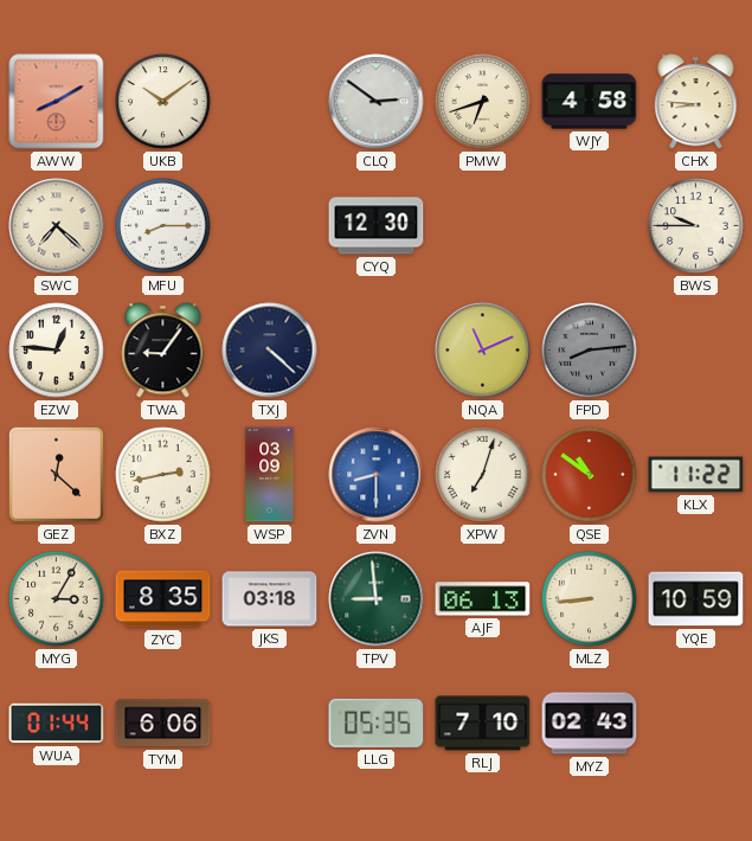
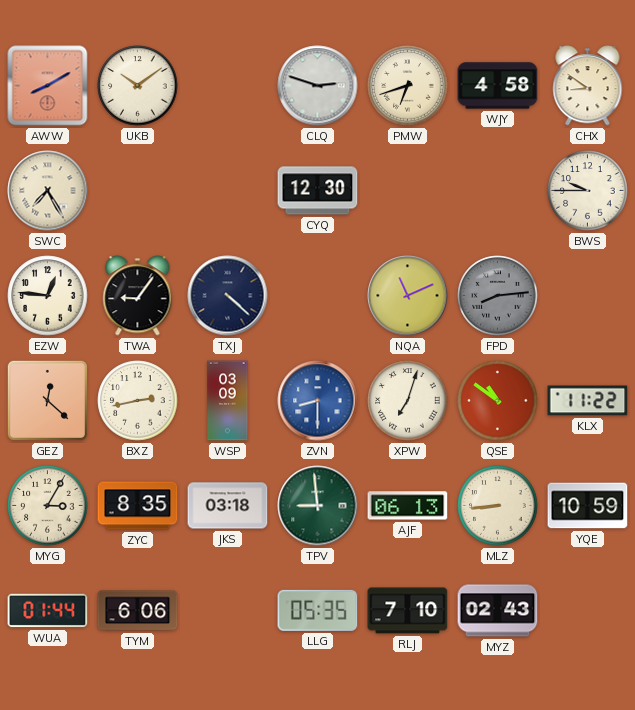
CLQ: 2:51 -> 2:48
CHX: 8:46 -> 8:51
SWC: 7:22 -> 7:25
MFU: 8:15 -> none
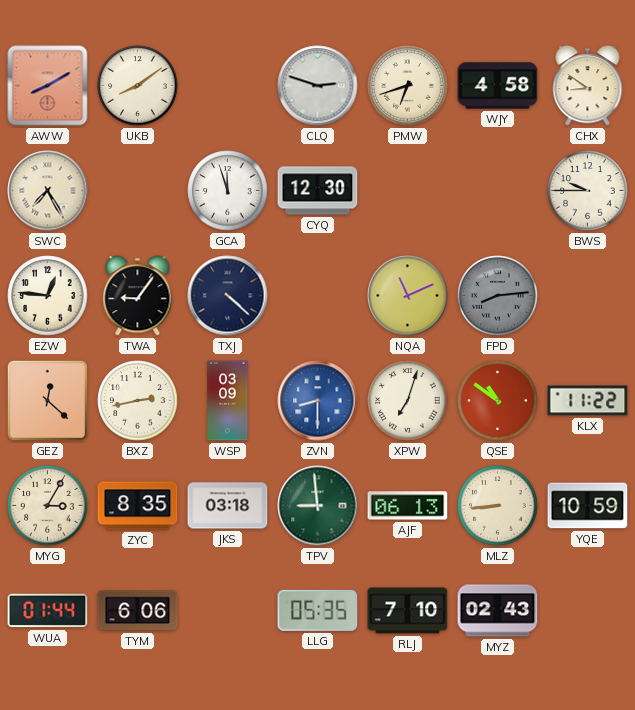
UKB: 10:09 -> 8:09
GCA: none -> 11:57
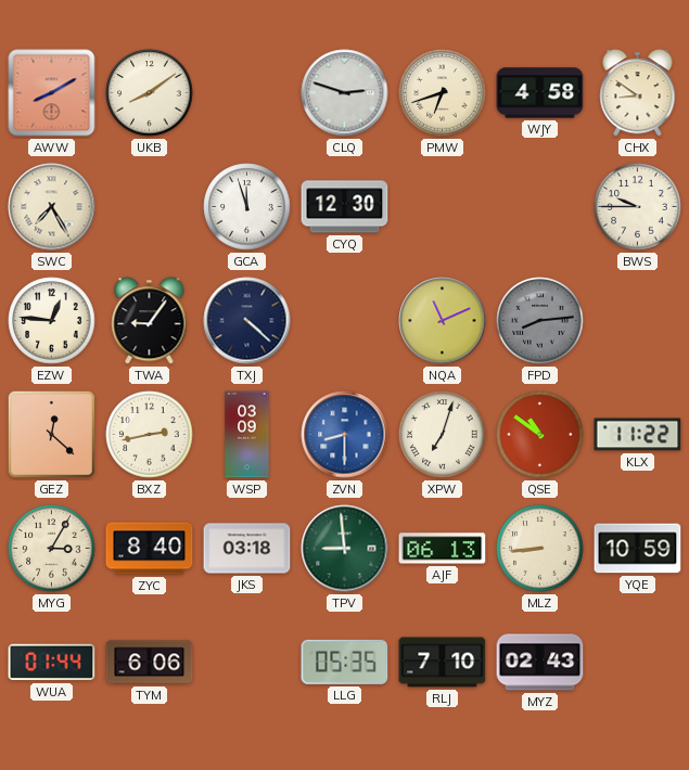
ZYC: 8:35 -> 8:40
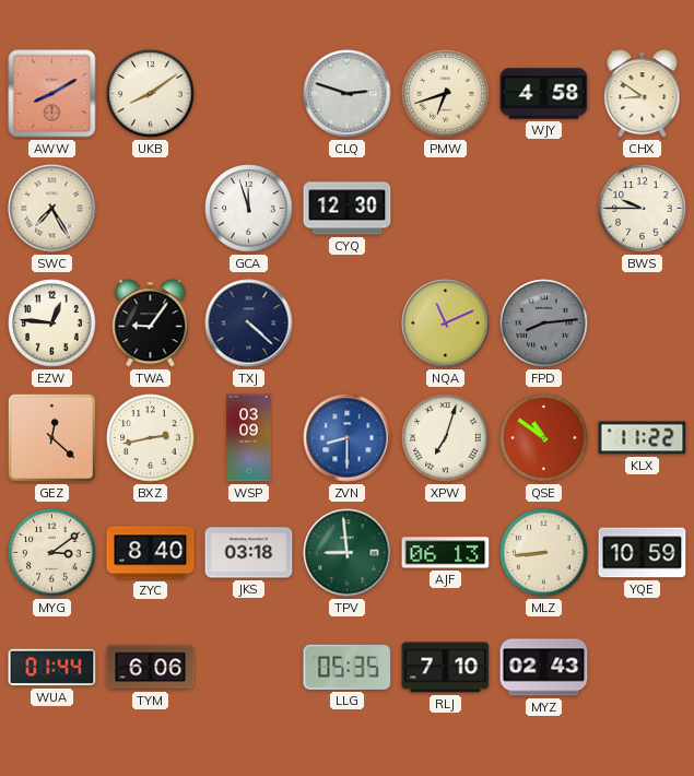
MYG: 3:05 -> 3:09
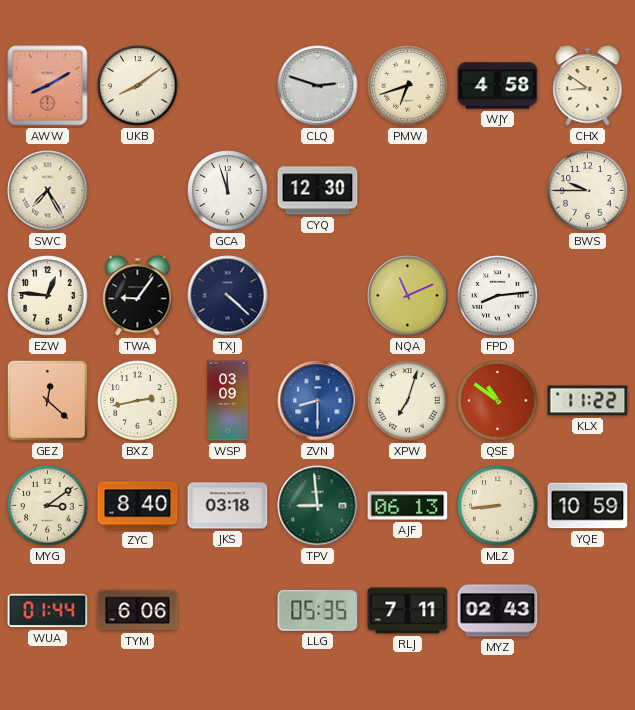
FPD dial: grey -> white
RLJ: 7:10 -> 7:11
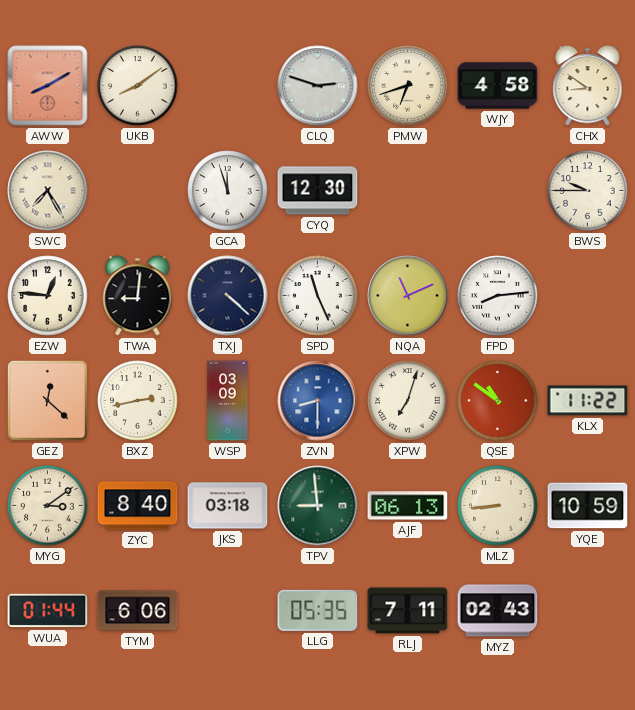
TWA: 9:06 -> 9:01
SPD: none -> 11:26
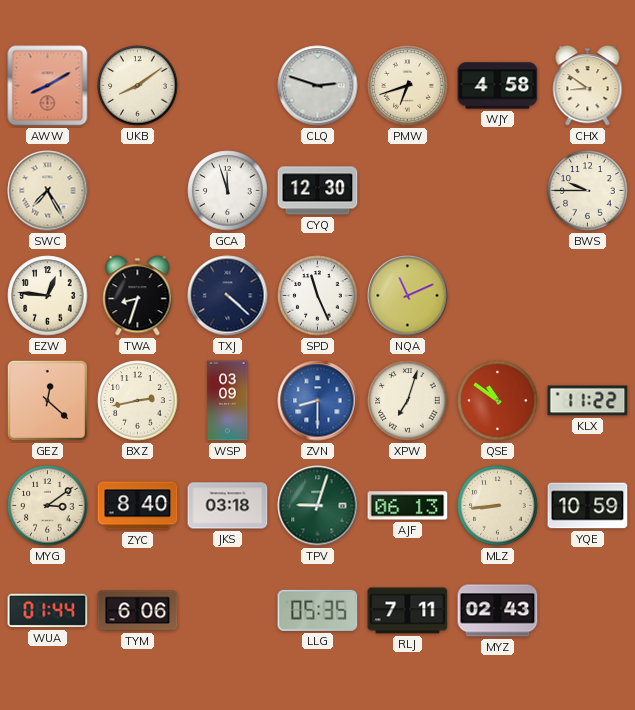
TWA: 9:01 -> 8:33
FPD: 8:14 -> none
TPV: 8:59 -> 9:03
